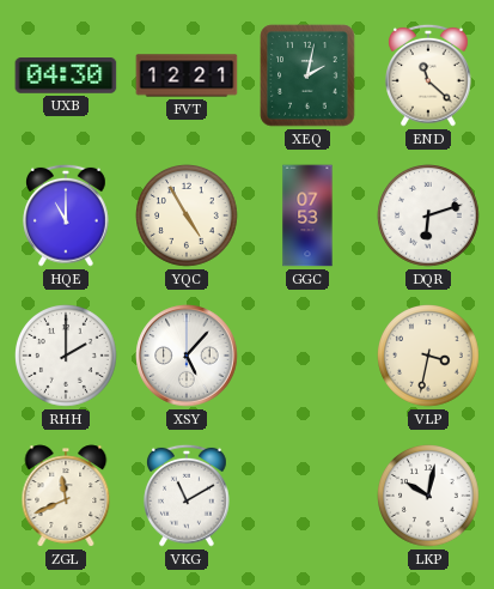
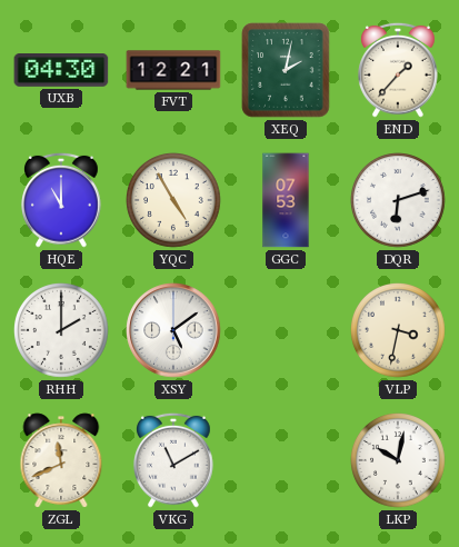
END: 11:22 -> 1:37
XSY: 5:07 -> 5:09
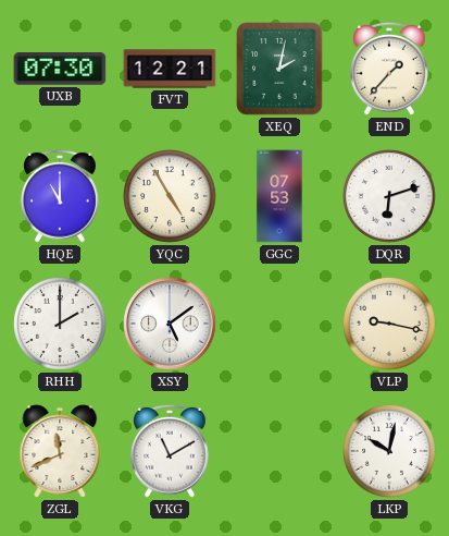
UXB: 04:30 -> 07:30
VLP: 3:32 -> 9:17
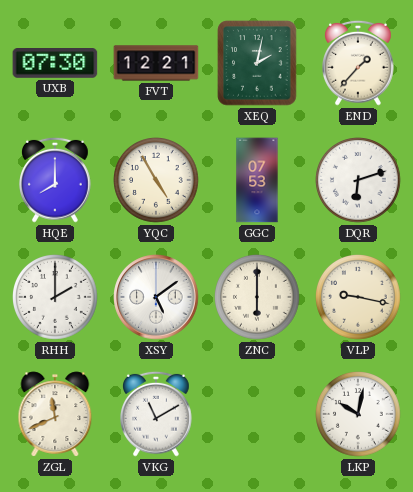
HQE: 11:00 -> 8:00
ZNC: none -> 6:00
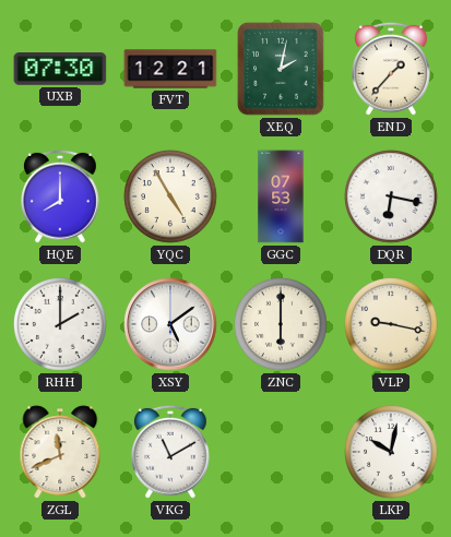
DQR: 6:12 -> 6:17
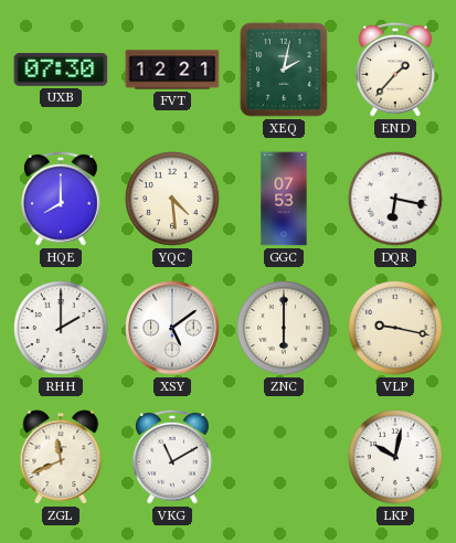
YQC: 4:55 -> 4:29
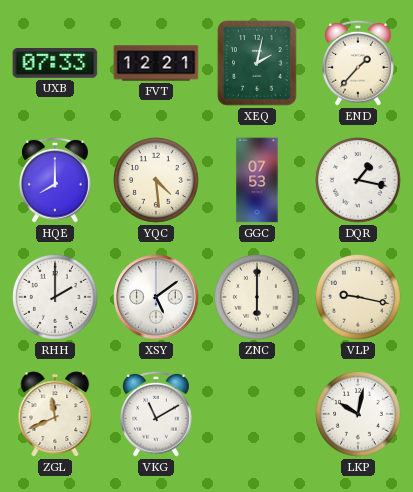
UXB: 07:30 -> 07:33
DQR: 6:17 -> 1:17
